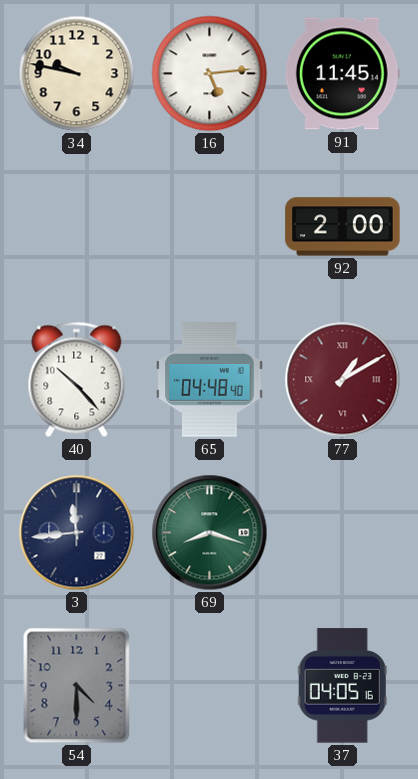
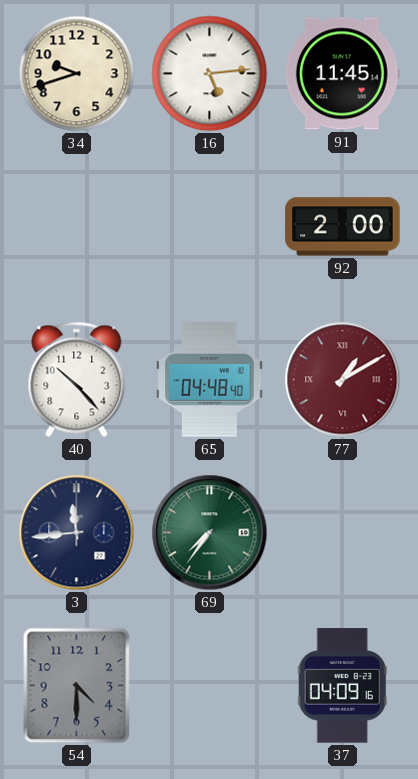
34: 9:47 -> 9:42
69: 8:18 -> 7:36
37: 04:05 -> 04:09
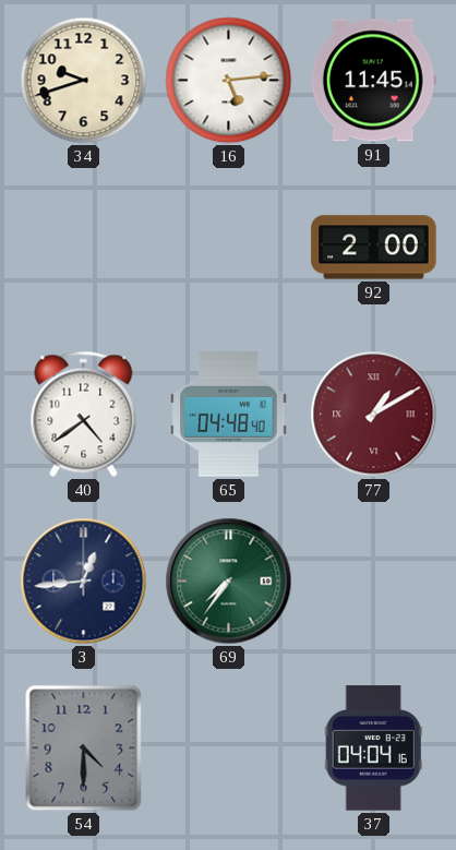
40: 10:23 -> 4:39
3: 11:44 -> 12:44
37: 04:09 -> 04:04
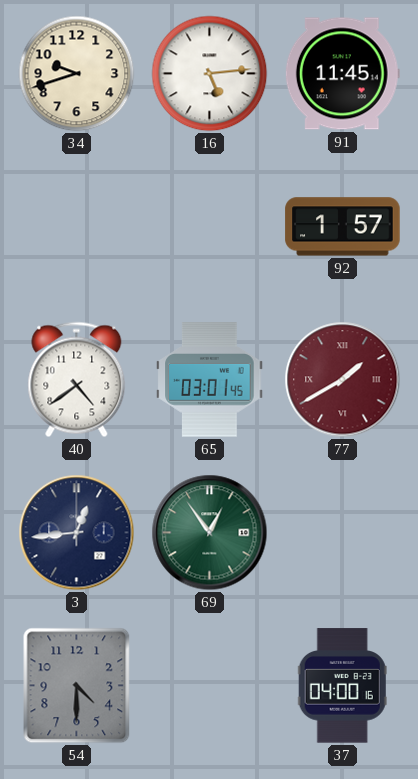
92: 2:00 -> 1:57
65: 04:48 -> 03:01
77: 1:10 -> 1:40
69: 7:36 -> 12:54
37: 04:04 -> 04:00
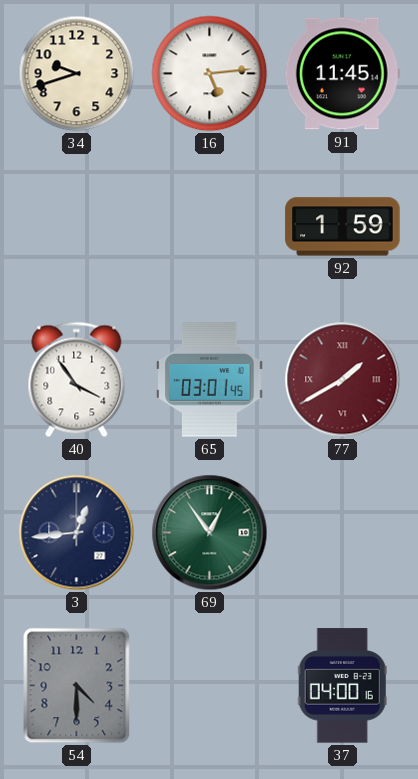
92: 1:57 -> 1:59
40: 4:39 -> 3:54
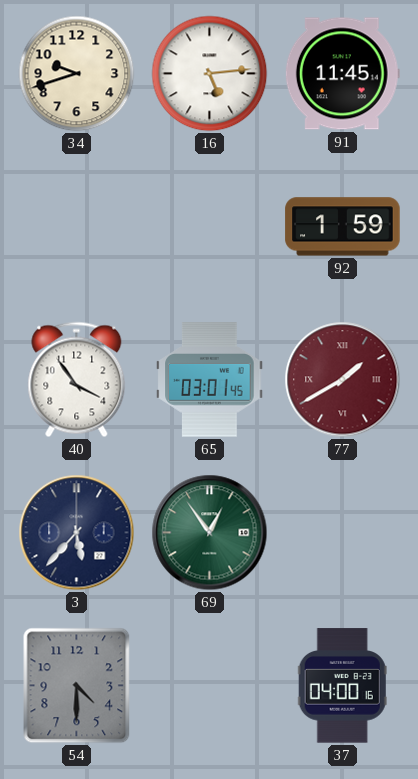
3: 12:44 -> 5:37
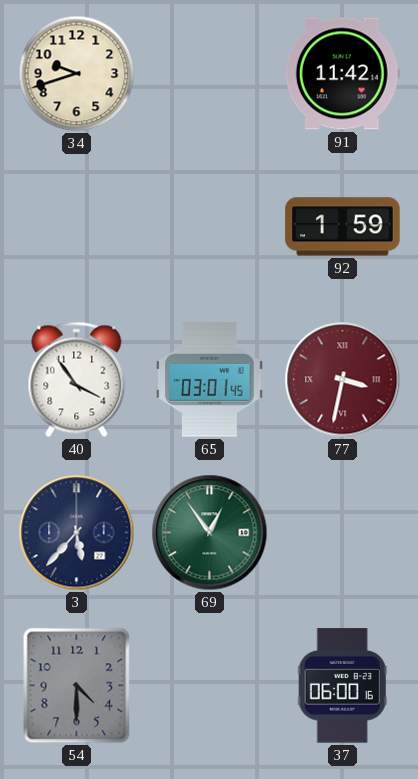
16: 5:14 -> none
91: 11:45 -> 11:42
77: 1:40 -> 3:32
37: 04:00 -> 06:00
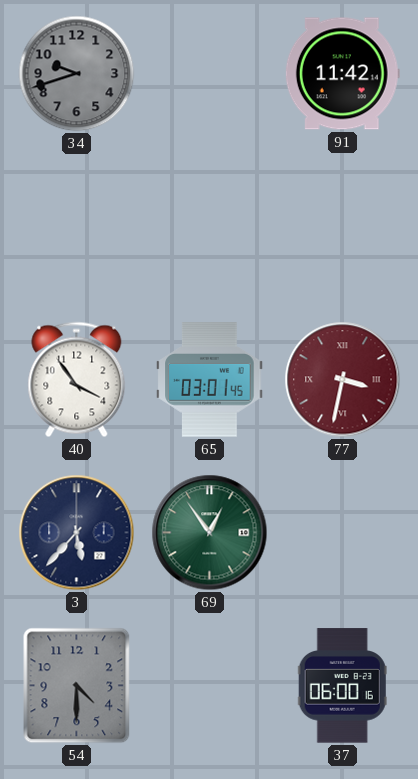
34 dial: cream -> grey
92: 1:59 -> none
